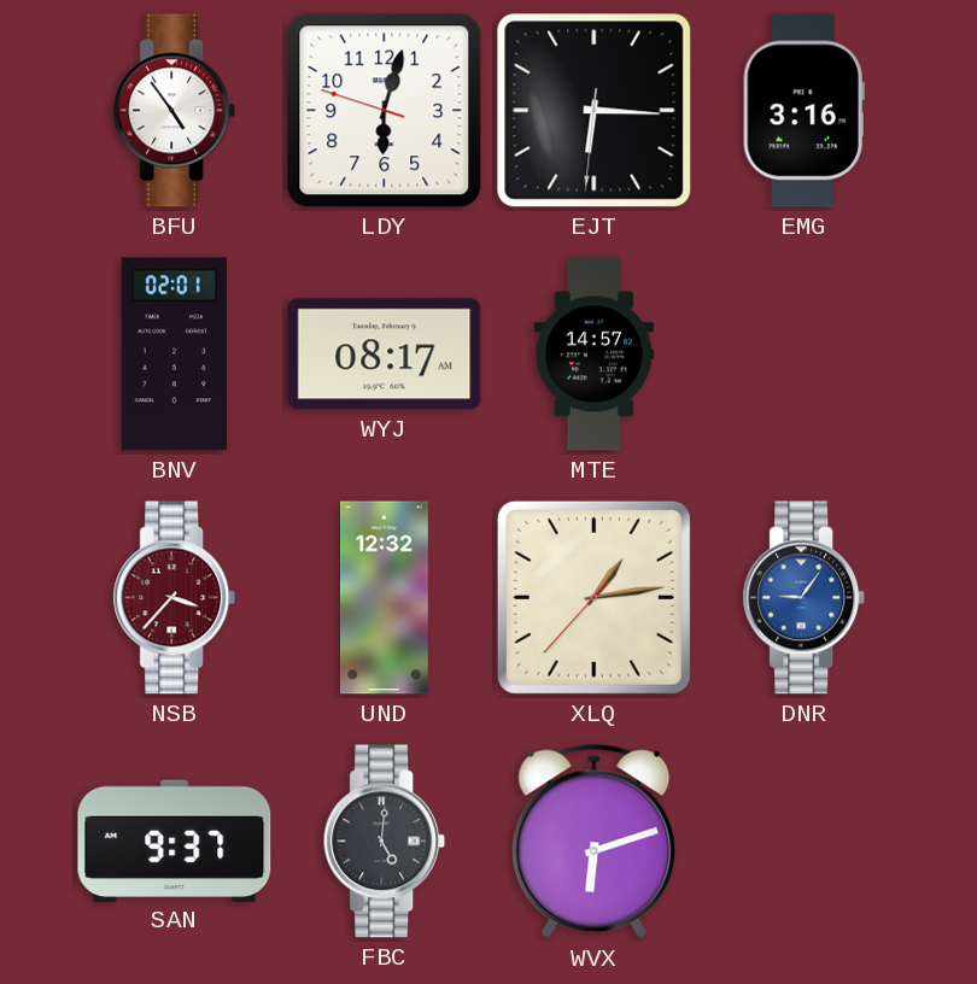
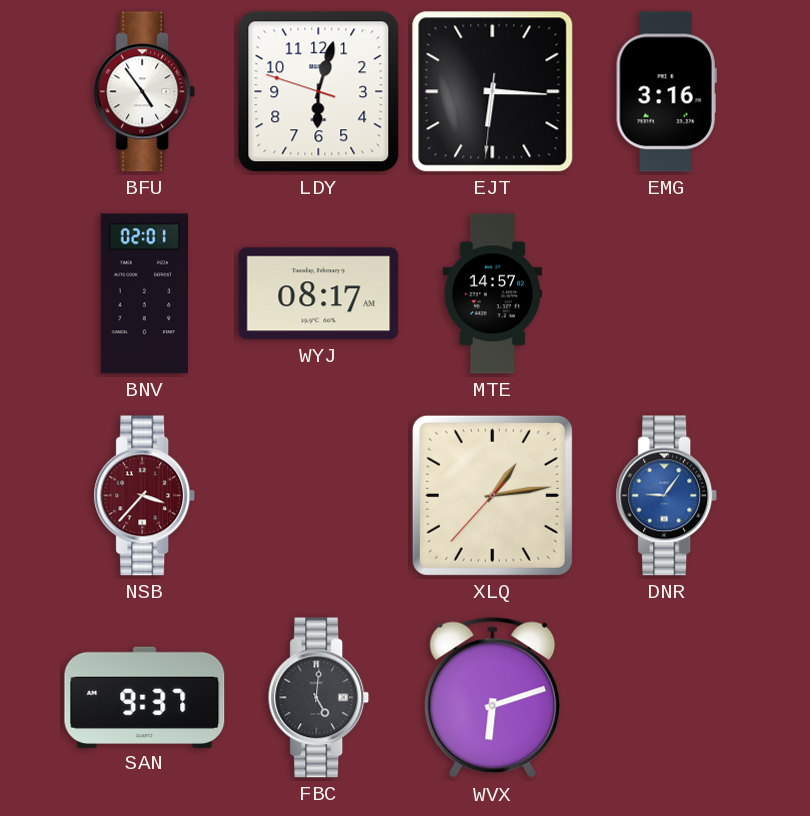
UND: 12:32 -> none
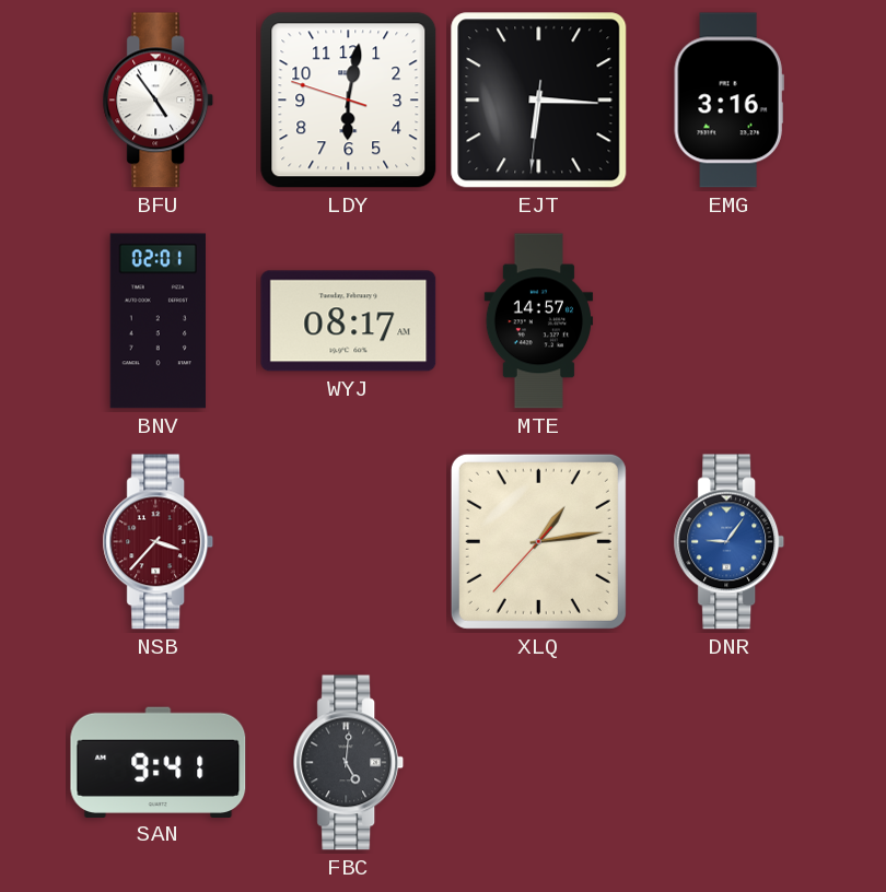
LDY: 6:02 -> 6:01
SAN: 9:37 -> 9:41
WVX: 6:12 -> none
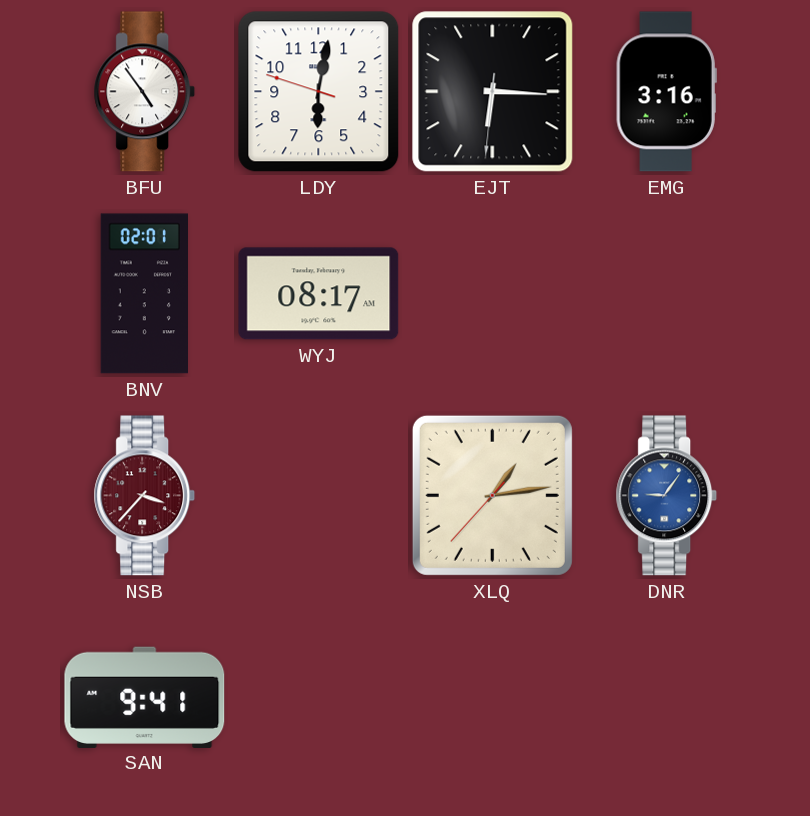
MTE: 14:57 -> none
FBC: 5:01 -> none
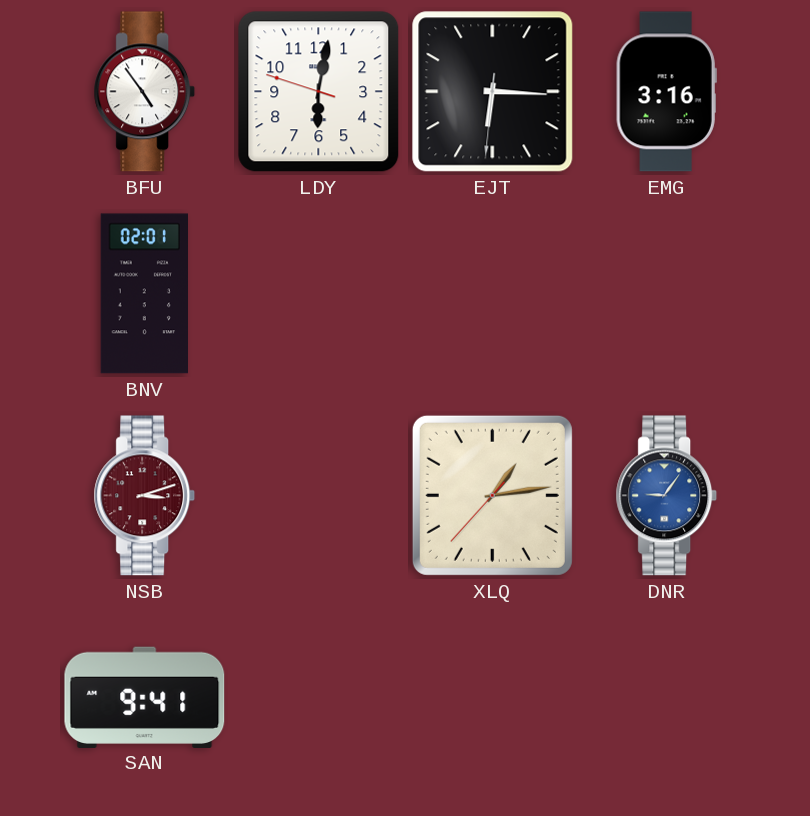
WYJ: 08:17 -> none
NSB: 3:37 -> 3:12
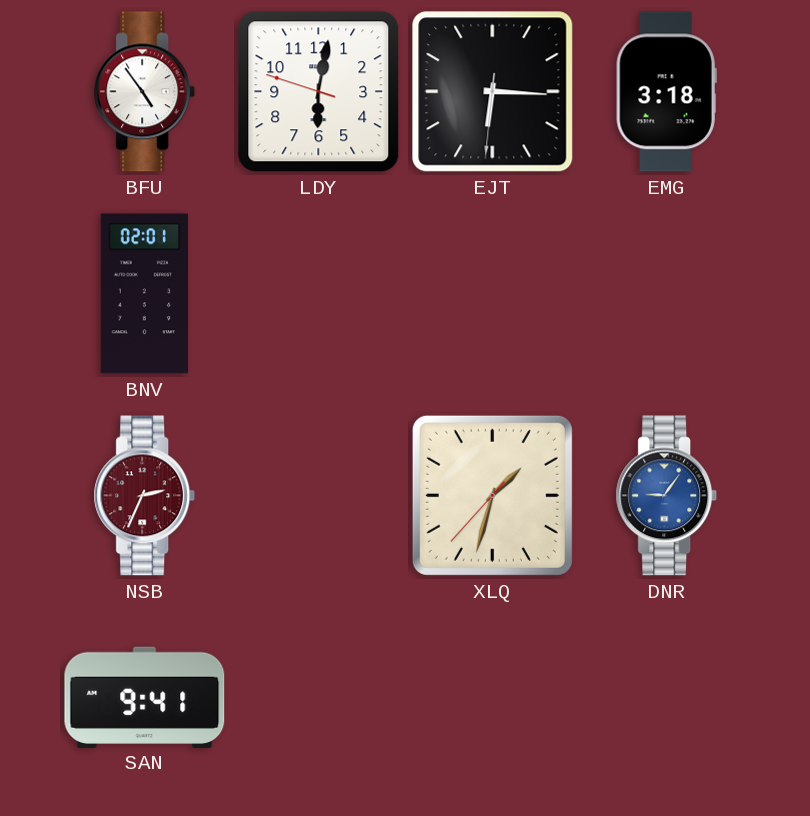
EMG: 3:16 -> 3:18
NSB: 3:12 -> 2:34
XLQ: 1:13 -> 1:32
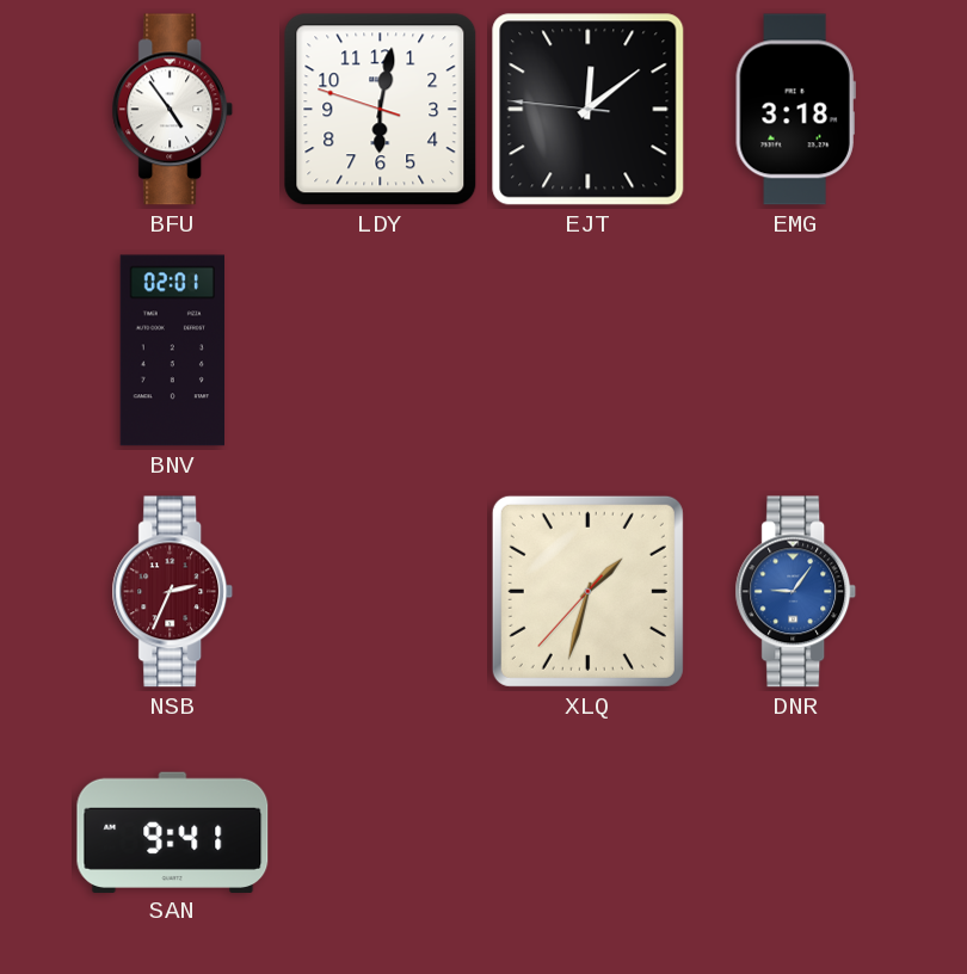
EJT: 6:15 -> 12:08
